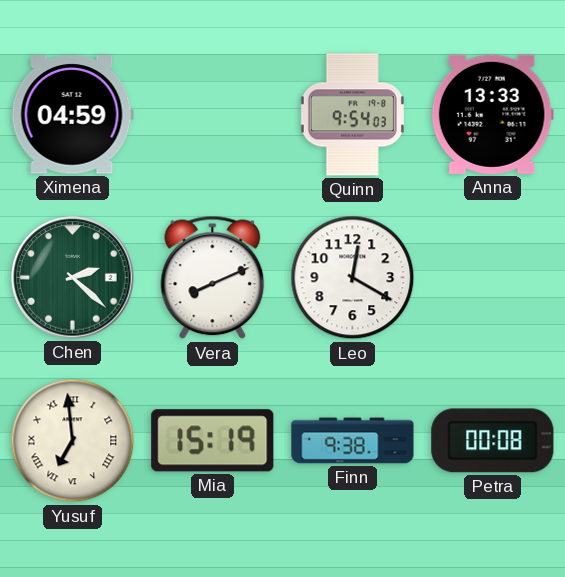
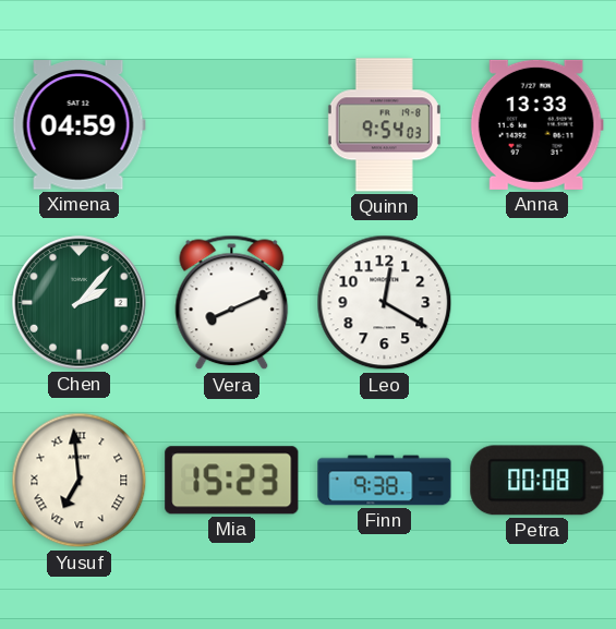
Chen: 2:22 -> 2:07
Mia: 15:19 -> 15:23
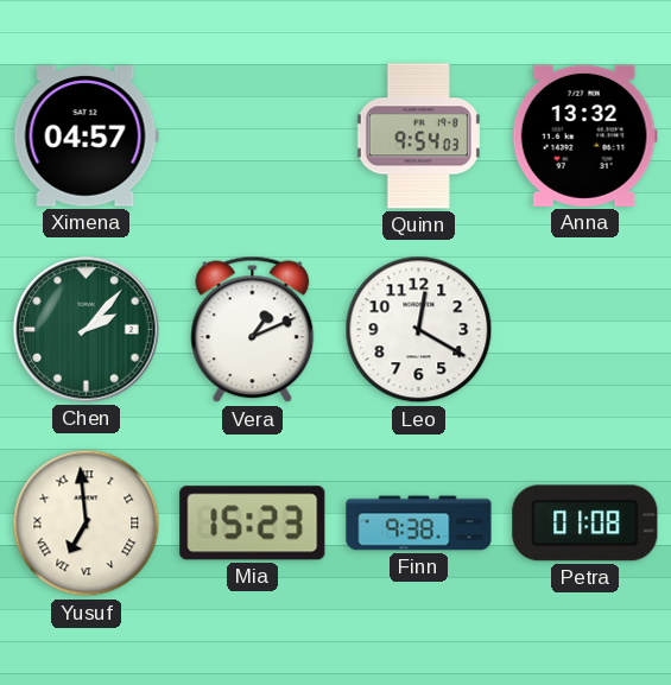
Ximena: 04:59 -> 04:57
Anna: 13:33 -> 13:32
Vera: 8:11 -> 1:11
Petra: 00:08 -> 01:08
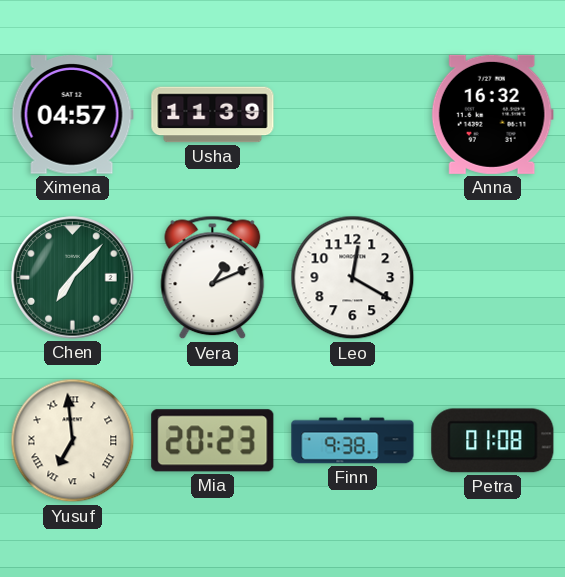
Usha: none -> 11:39
Quinn: 9:54 -> none
Anna: 13:32 -> 16:32
Chen: 2:07 -> 7:07
Mia: 15:23 -> 20:23
